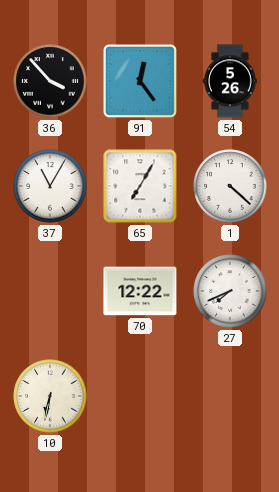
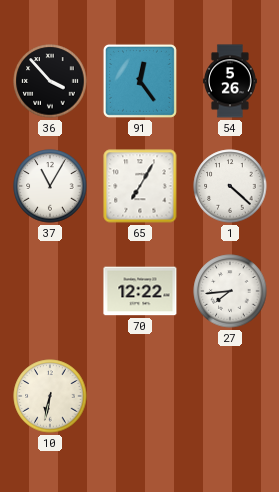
27: 7:41 -> 7:44
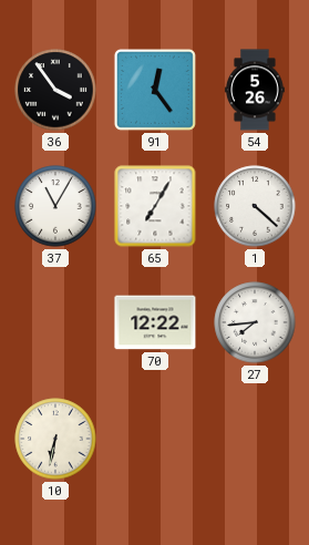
36: 3:53 -> 3:54
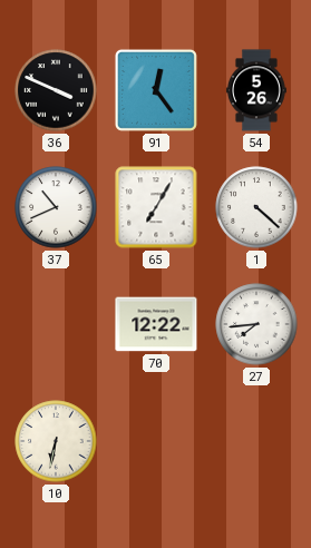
36: 3:54 -> 3:49
37: 11:05 -> 10:41
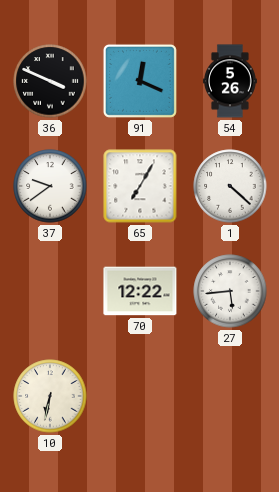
91: 12:24 -> 12:19
37: 10:41 -> 9:39
27: 7:44 -> 5:44
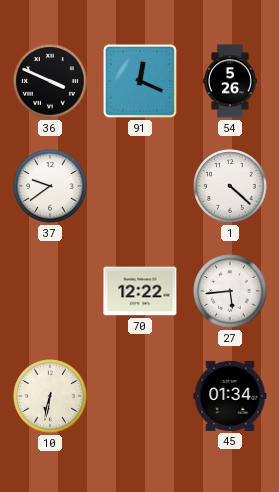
65: 7:05 -> none
45: none -> 01:34
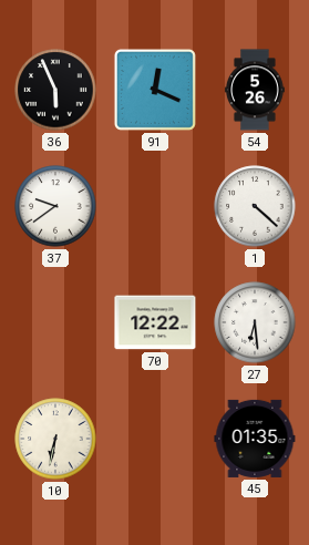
36: 3:49 -> 5:56
27: 5:44 -> 6:29
45: 01:34 -> 01:35
